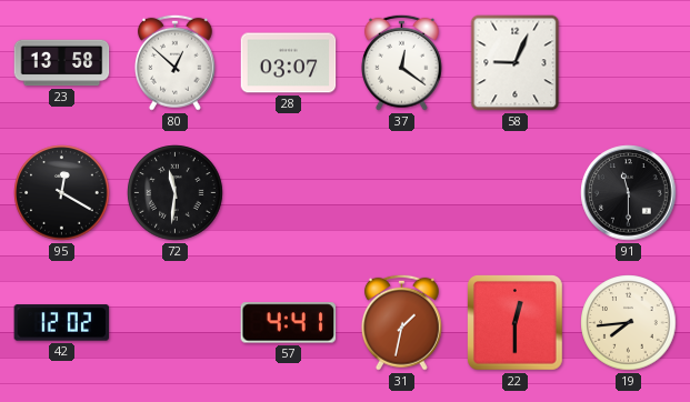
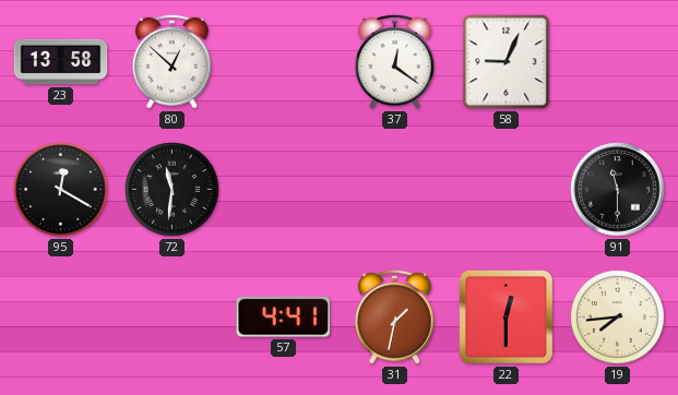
28: 03:07 -> none
42: 12:02 -> none
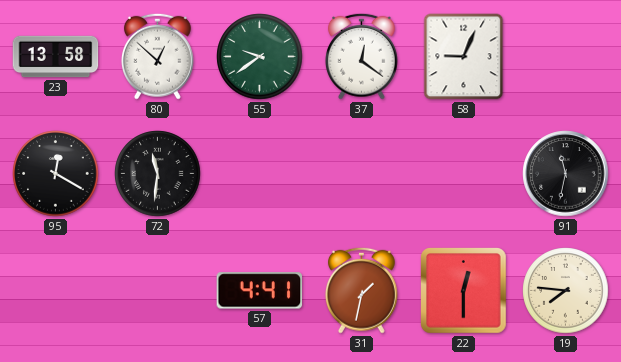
55: none -> 9:39
91: 11:30 -> 11:32
19: 7:44 -> 7:46
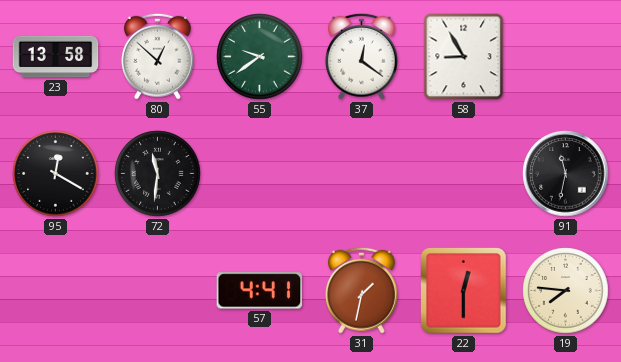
58: 9:04 -> 8:55
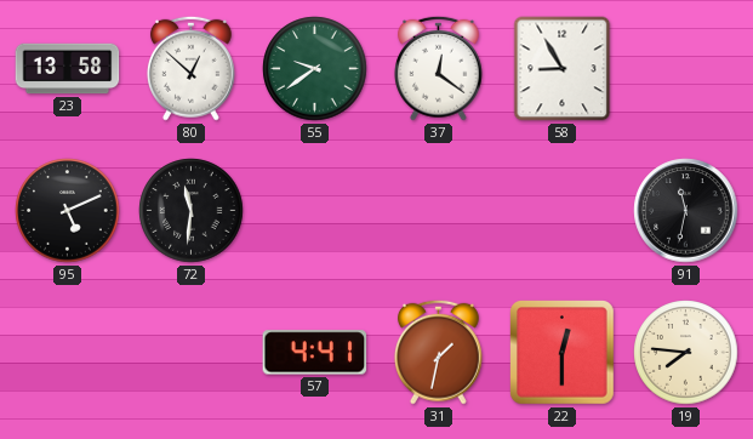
95: 12:20 -> 5:11
